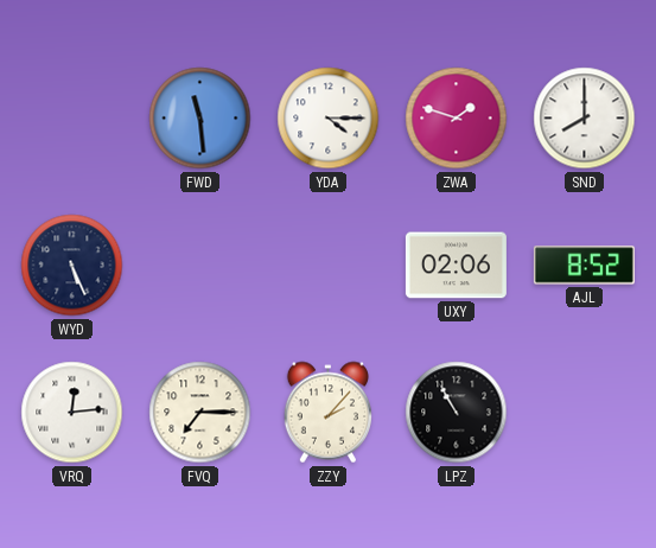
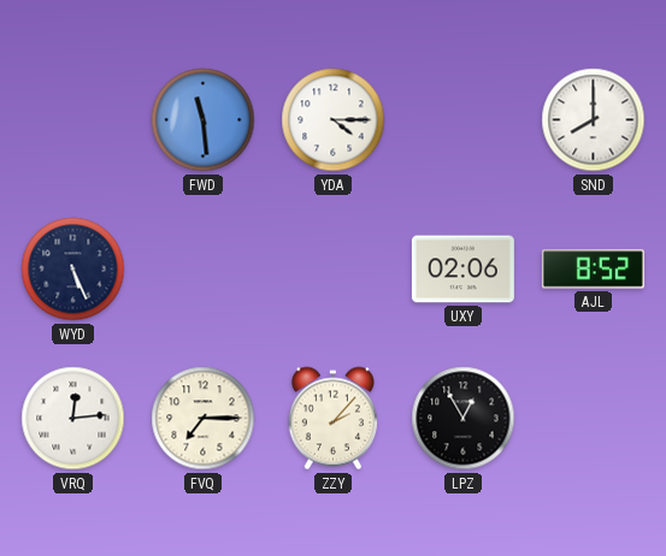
ZWA: 1:48 -> none
LPZ: 10:55 -> 12:55
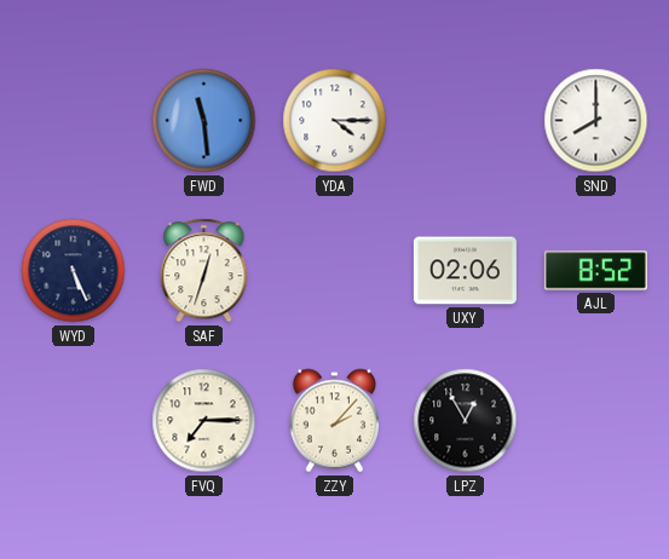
SAF: none -> 12:33
VRQ: 12:14 -> none
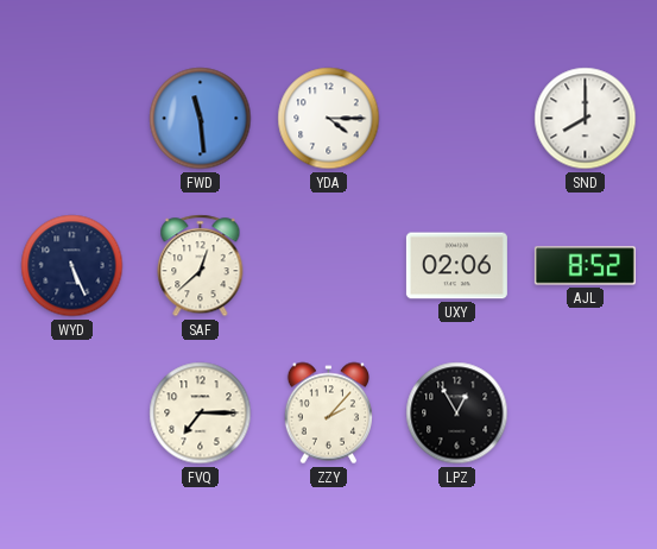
SAF: 12:33 -> 12:38
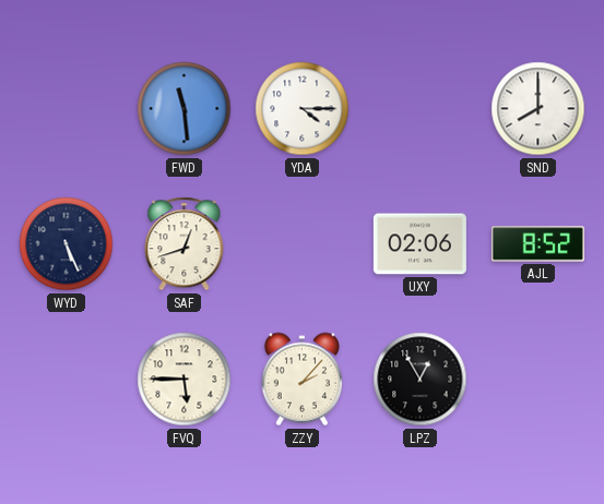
SAF: 12:38 -> 12:42
FVQ: 7:15 -> 5:45
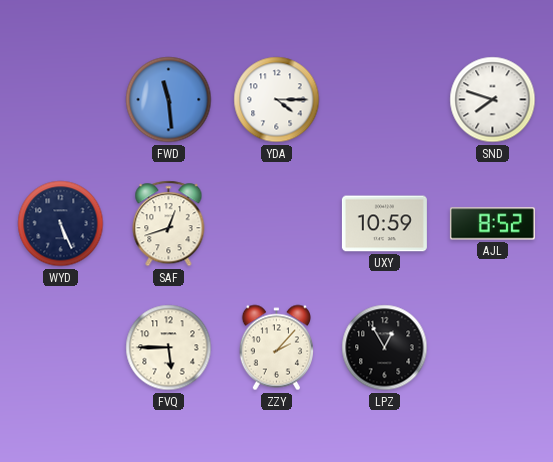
SND: 8:00 -> 7:48
UXY: 02:06 -> 10:59
